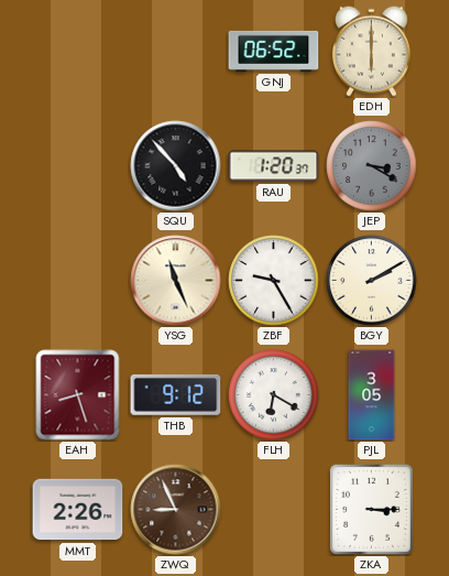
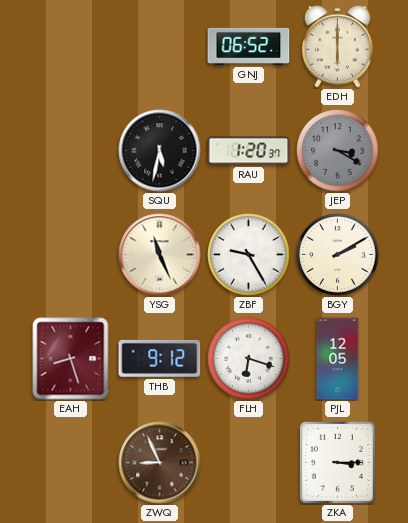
SQU: 4:53 -> 5:32
FLH: 6:20 -> 6:18
PJL: 3:05 -> 12:05
MMT: 2:26 -> none
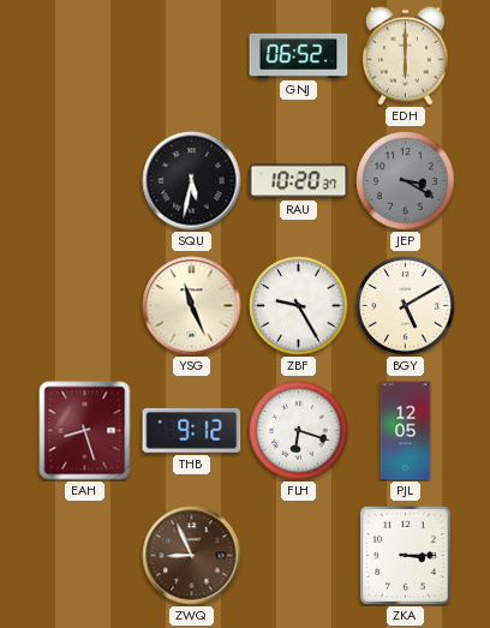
RAU: 1:20 -> 10:20
BGY: 2:10 -> 5:10
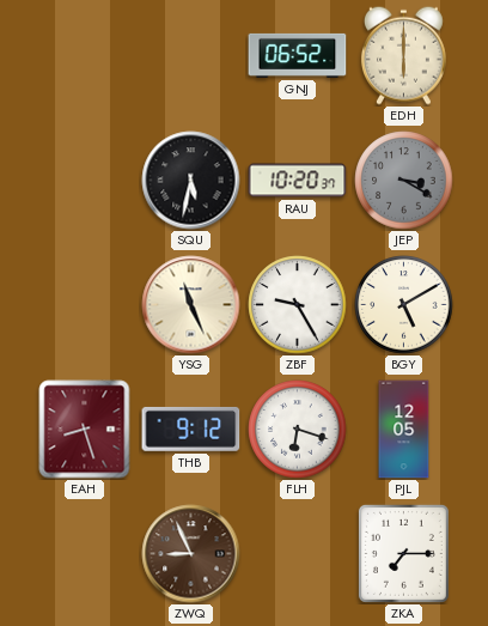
ZKA: 3:15 -> 7:15
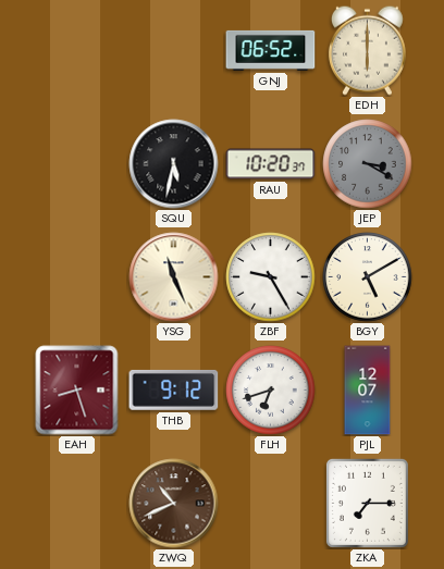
FLH: 6:18 -> 6:42
PJL: 12:05 -> 12:07
ZWQ: 8:56 -> 10:41
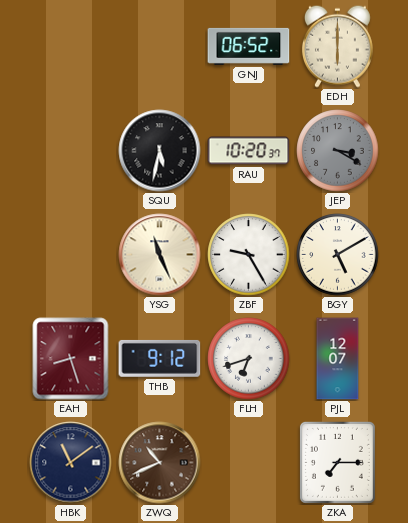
HBK: none -> 11:09
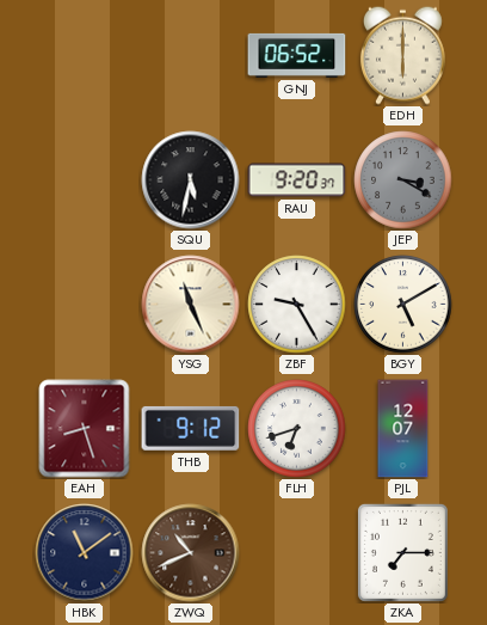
RAU: 10:20 -> 9:20
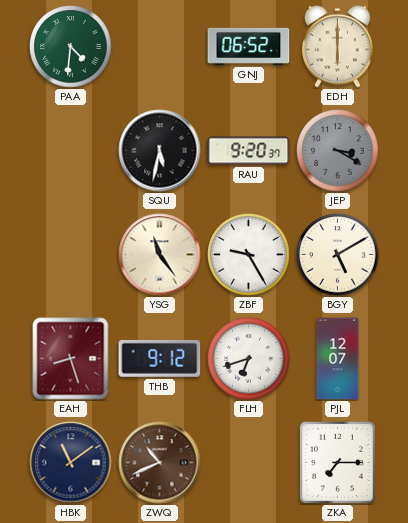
PAA: none -> 4:31
YSG: 11:26 -> 11:24
